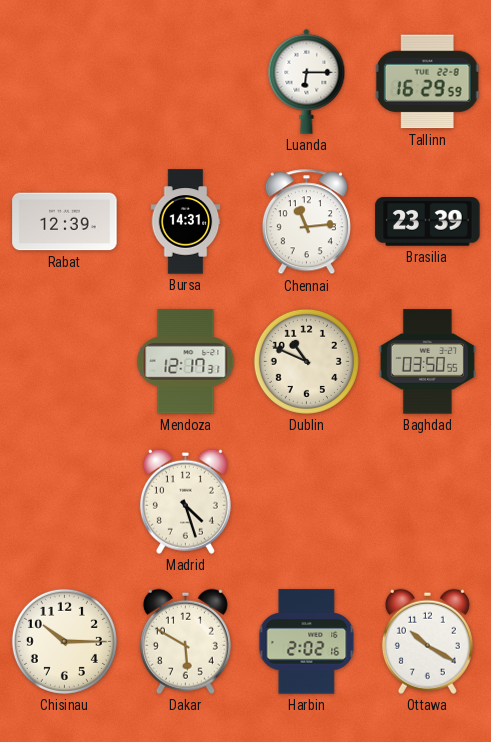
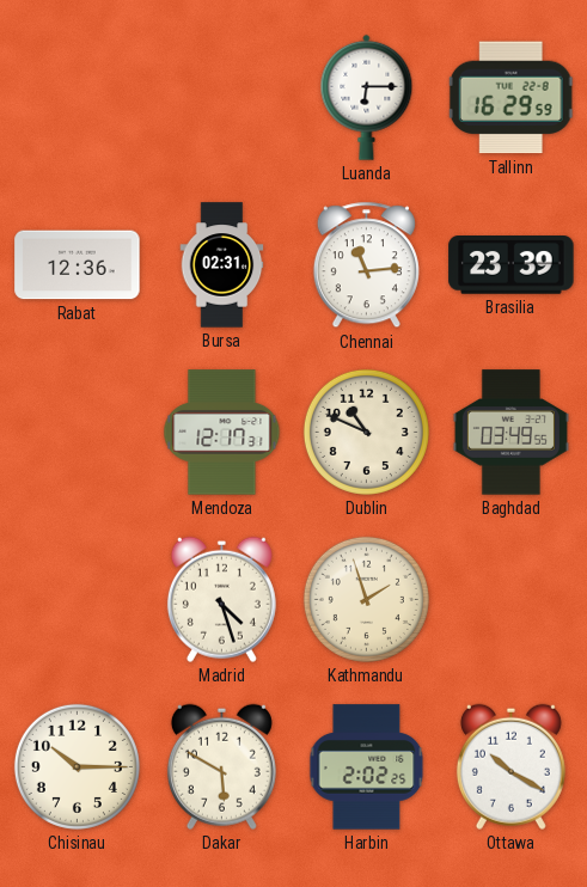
Rabat: 12:39 -> 12:36
Bursa: 14:31 -> 02:31
Baghdad: 03:50 -> 03:49
Kathmandu: none -> 1:57
Harbin: 2:02:16 -> 2:02:25
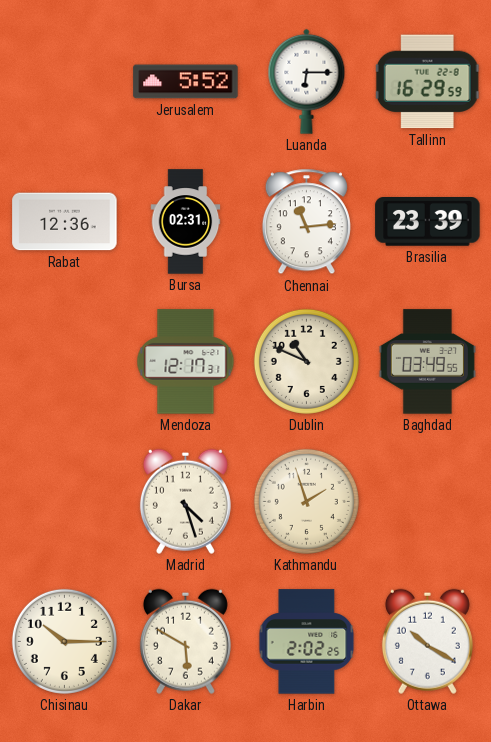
Jerusalem: none -> 5:52
